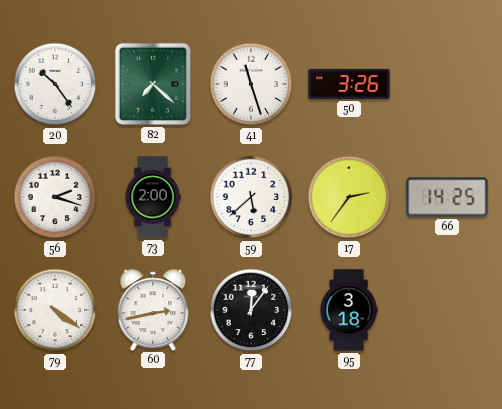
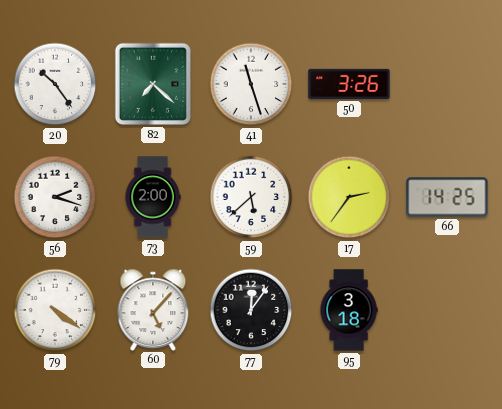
60: 2:43 -> 5:07
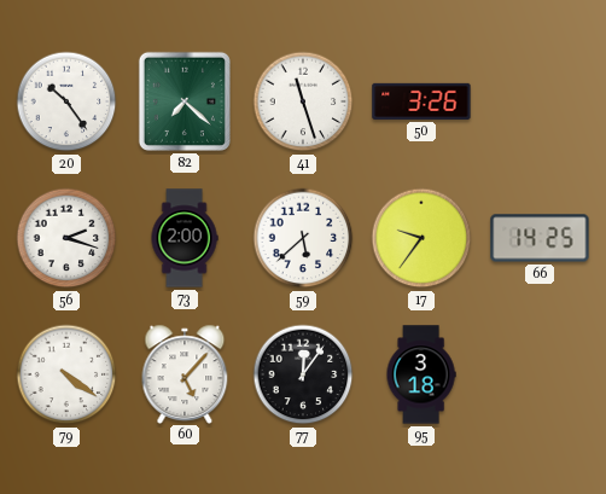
17: 2:36 -> 9:36
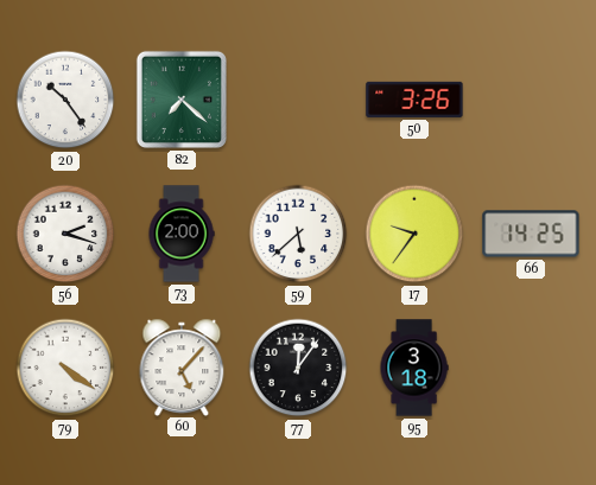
41: 11:27 -> none
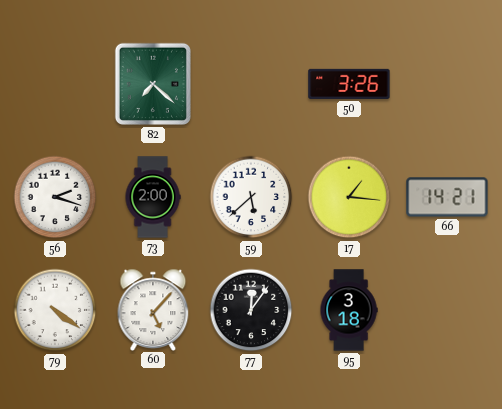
20: 10:24 -> none
17: 9:36 -> 1:16
66: 14:25 -> 14:21
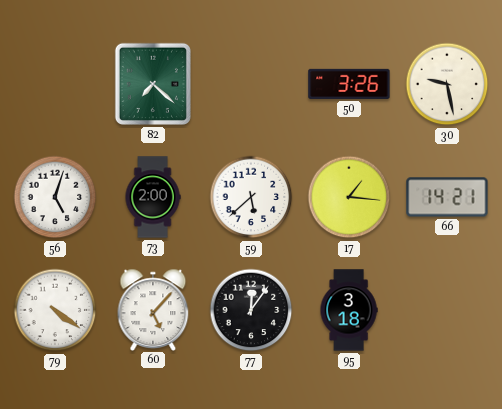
30: none -> 9:28
56: 2:18 -> 5:03
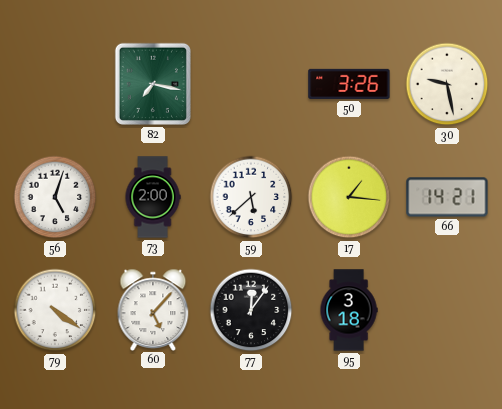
82: 7:22 -> 7:17
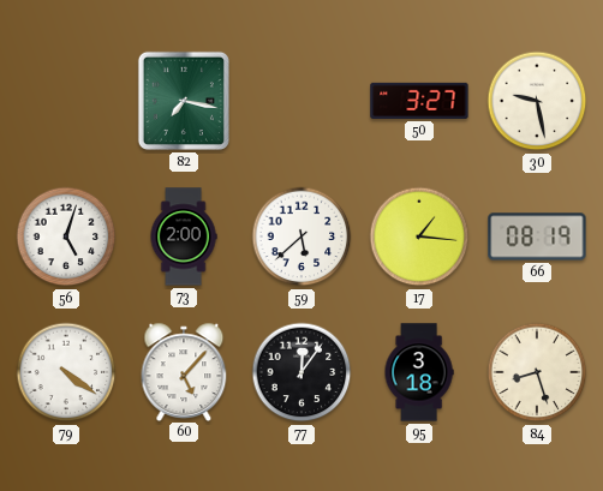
50: 3:26 -> 3:27
66: 14:21 -> 08:19
84: none -> 8:27
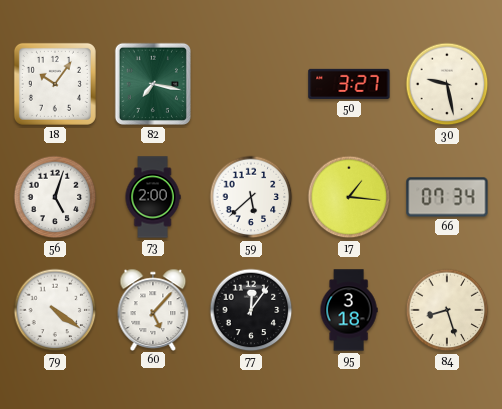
18: none -> 10:06
66: 08:19 -> 07:34
